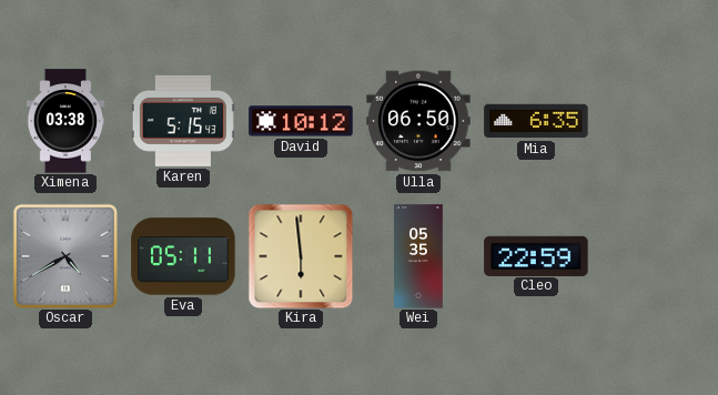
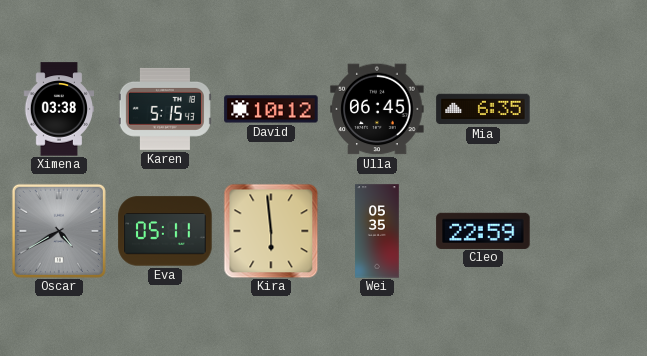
Ulla: 06:50 -> 06:45
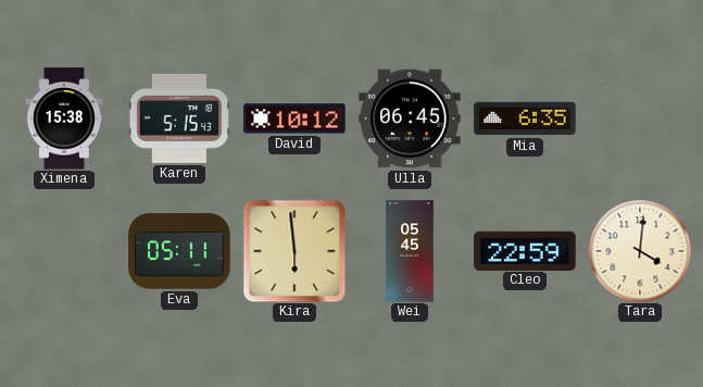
Ximena: 03:38 -> 15:38
Oscar: 4:40 -> none
Wei: 05:35 -> 05:45
Tara: none -> 4:01
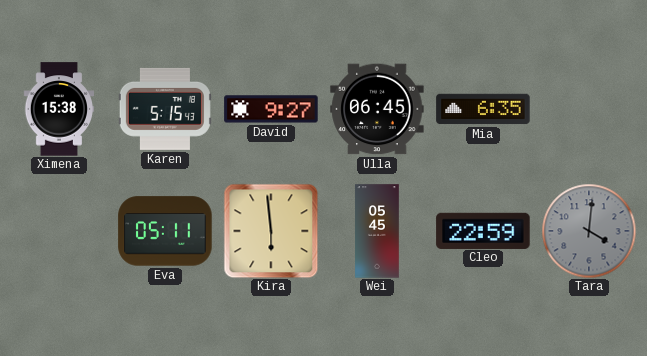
David: 10:12 -> 9:27
Tara dial: cream -> grey
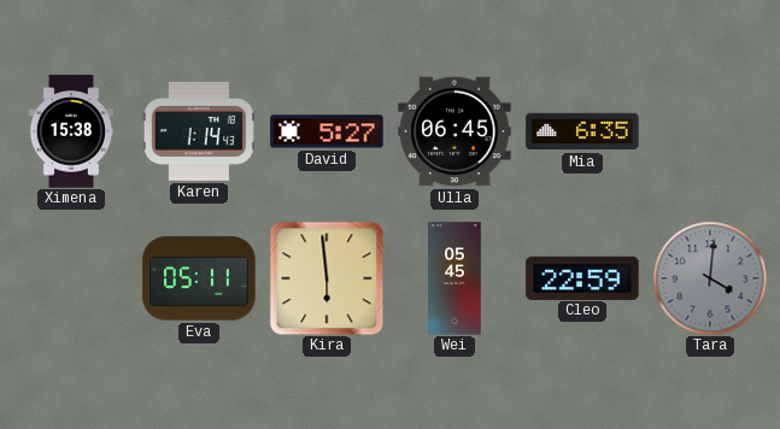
Karen: 5:15 -> 1:14
David: 9:27 -> 5:27
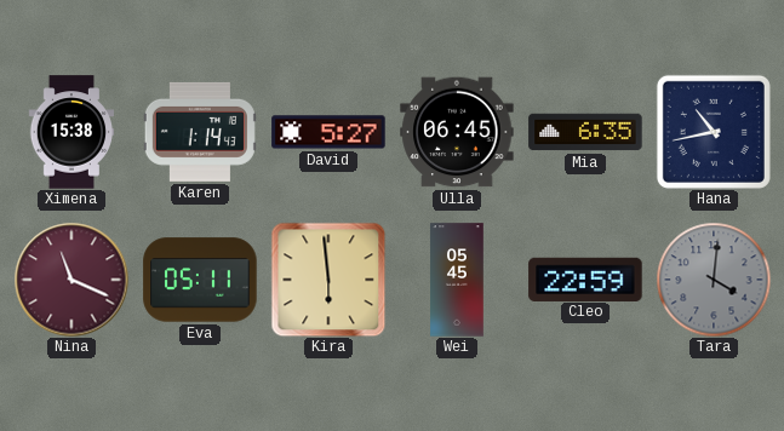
Hana: none -> 10:43
Nina: none -> 11:19
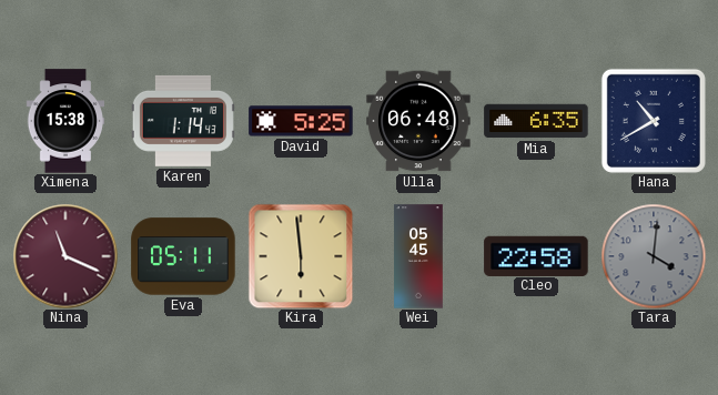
David: 5:27 -> 5:25
Ulla: 06:45 -> 06:48
Hana: 10:43 -> 10:40
Cleo: 22:59 -> 22:58
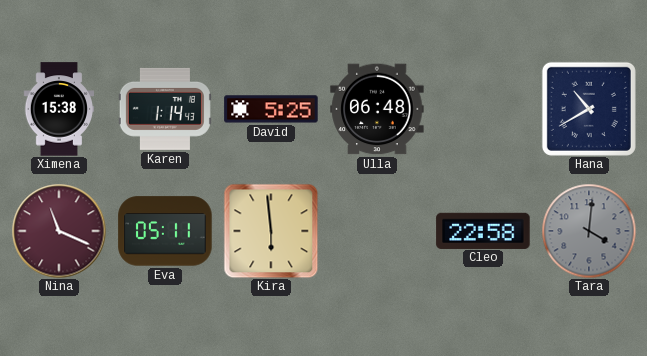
Mia: 6:35 -> none
Wei: 05:45 -> none
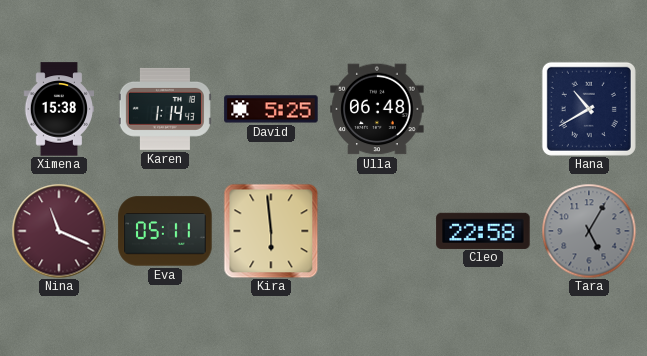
Tara: 4:01 -> 5:05
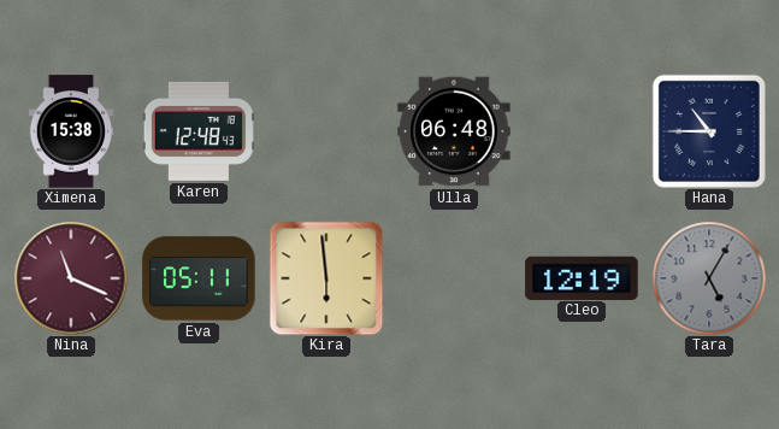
Karen: 1:14 -> 12:48
David: 5:25 -> none
Hana: 10:40 -> 10:45
Cleo: 22:58 -> 12:19
